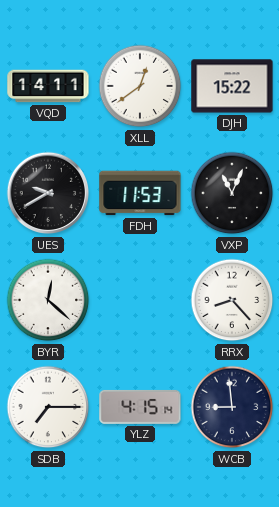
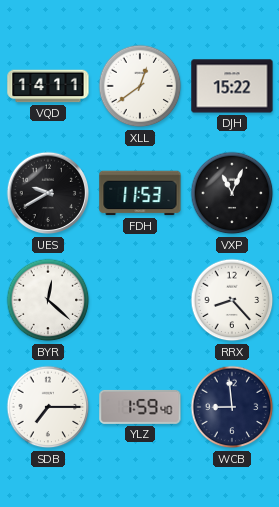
YLZ: 4:15 -> 1:59
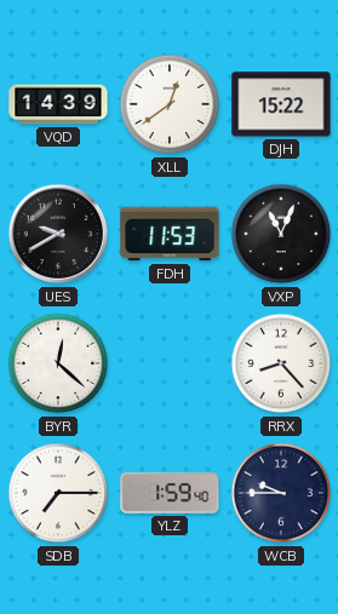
VQD: 14:11 -> 14:39
WCB: 8:59 -> 9:45
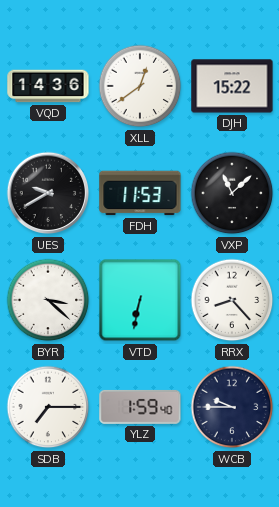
VQD: 14:39 -> 14:36
VXP: 11:04 -> 11:08
BYR: 12:22 -> 3:22
VTD: none -> 6:32
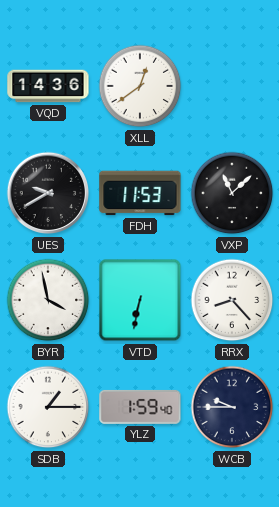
DJH: 15:22 -> none
BYR: 3:22 -> 3:58
SDB: 7:15 -> 1:15
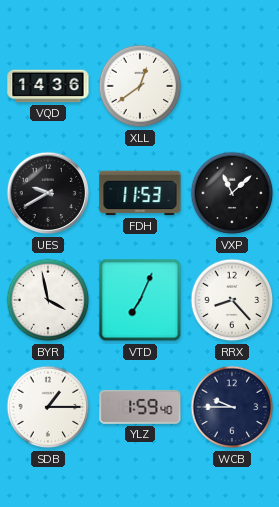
VTD: 6:32 -> 7:04
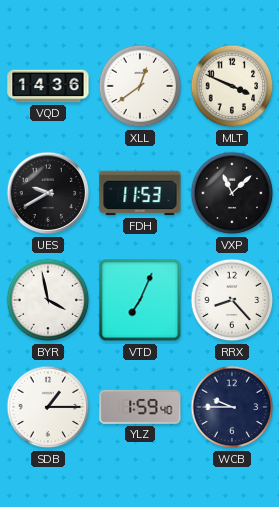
MLT: none -> 3:49
